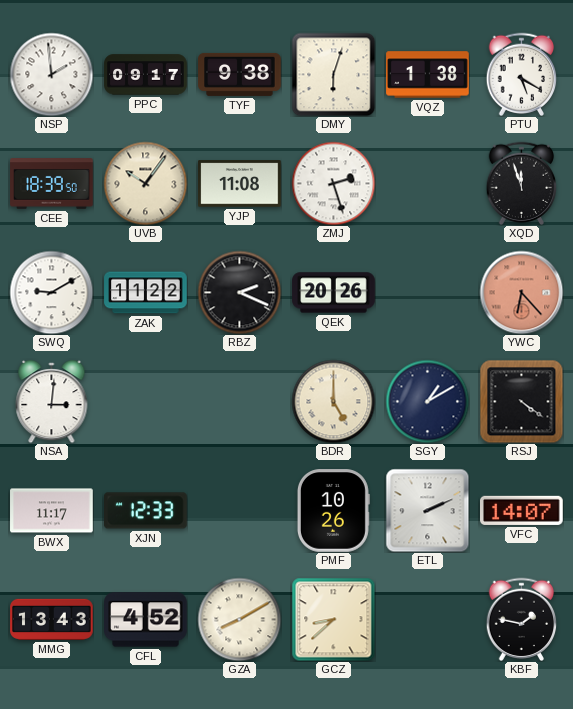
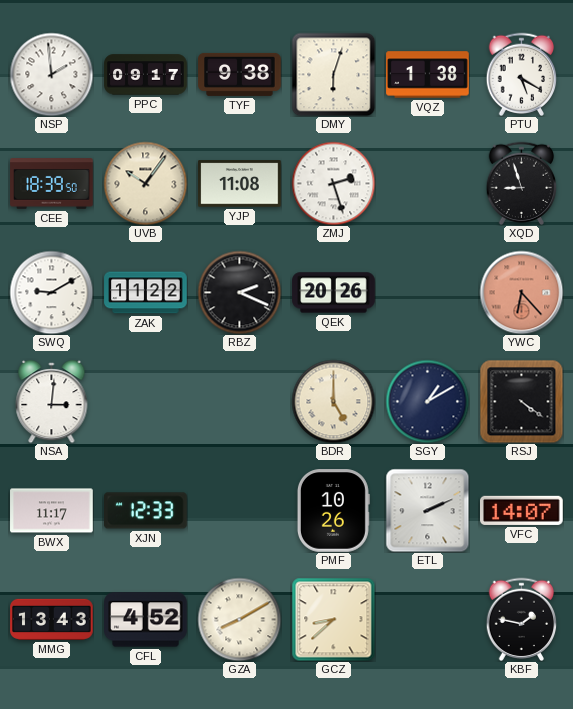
XQD: 11:57 -> 8:57
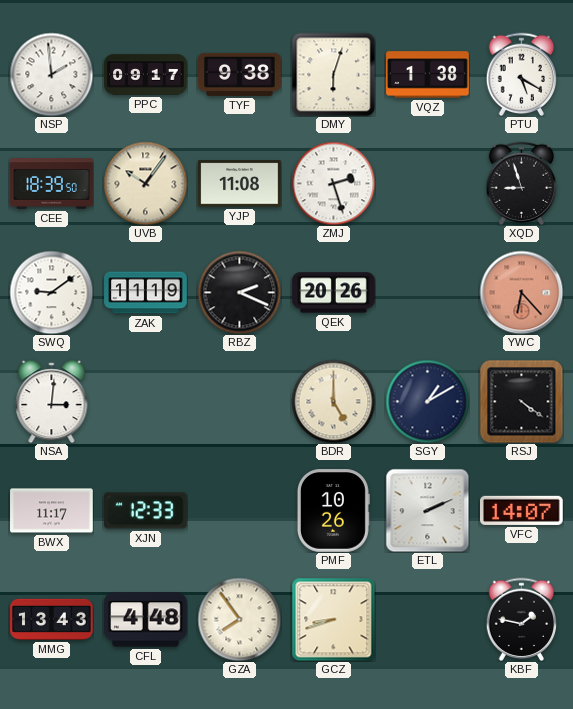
SWQ: 9:10 -> 9:09
ZAK: 11:22 -> 11:19
CFL: 4:52 -> 4:48
GZA: 8:10 -> 7:54
GCZ: 8:38 -> 8:42
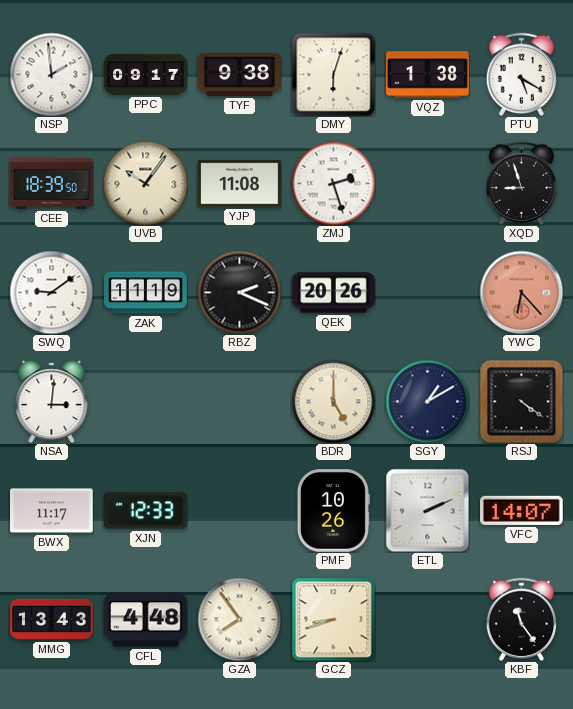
KBF: 1:47 -> 11:24
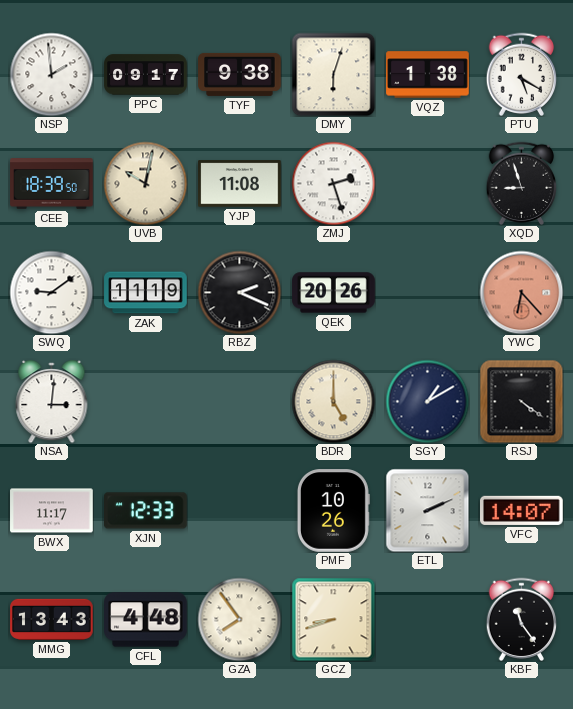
UVB: 10:06 -> 10:02
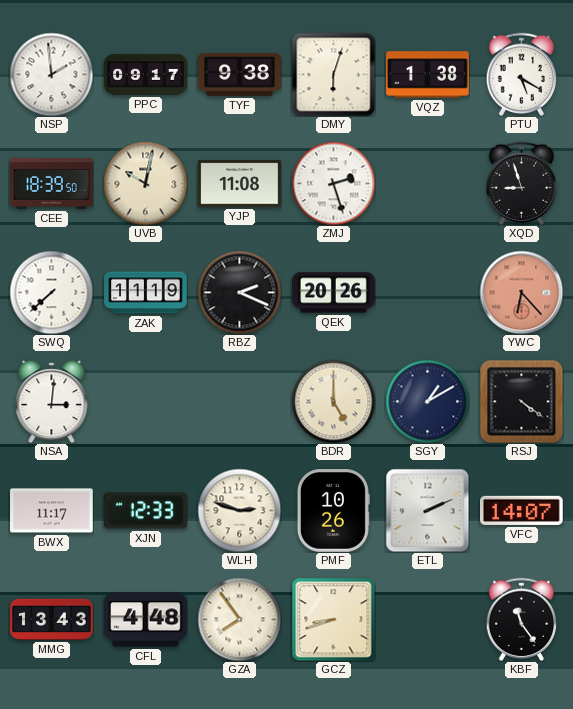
SWQ: 9:09 -> 7:38
WLH: none -> 2:48
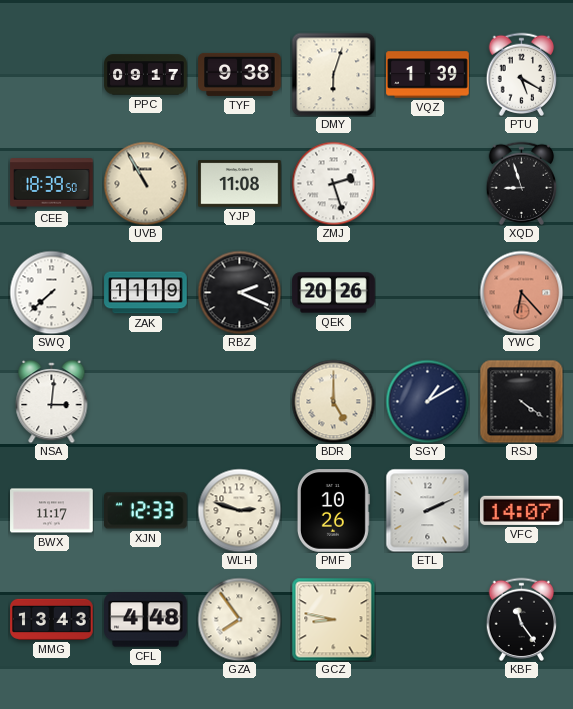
NSP: 1:59 -> none
VQZ: 1:38 -> 1:39
UVB: 10:02 -> 10:55
GCZ: 8:42 -> 8:47
